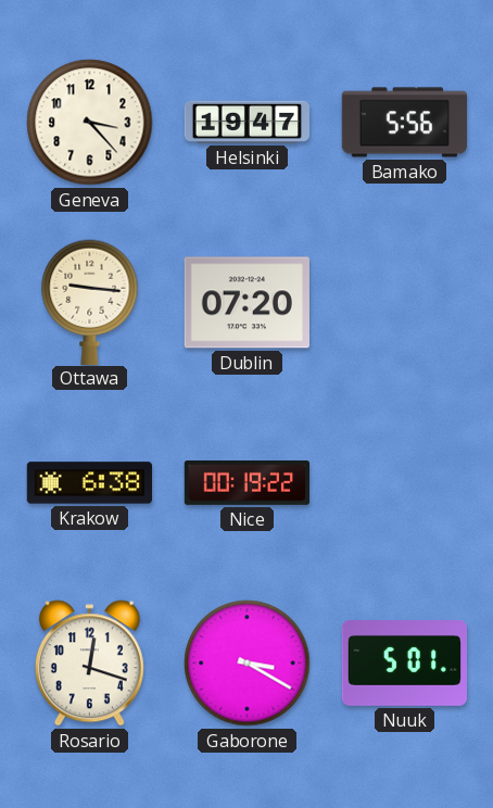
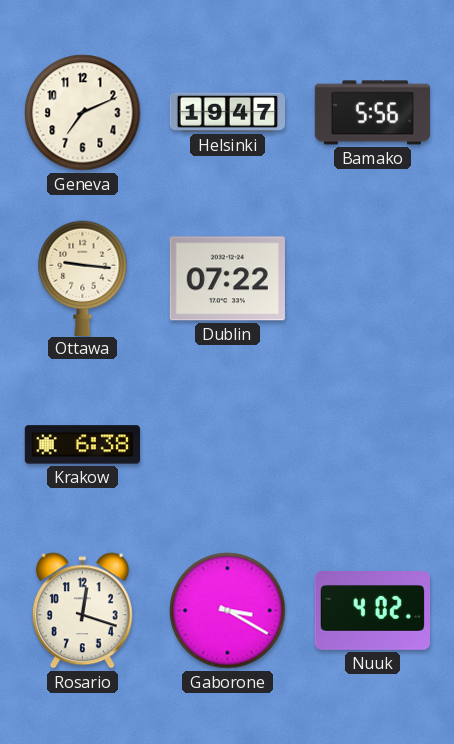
Geneva: 3:23 -> 7:11
Dublin: 07:20 -> 07:22
Nice: 00:19 -> none
Nuuk: 5:01 -> 4:02
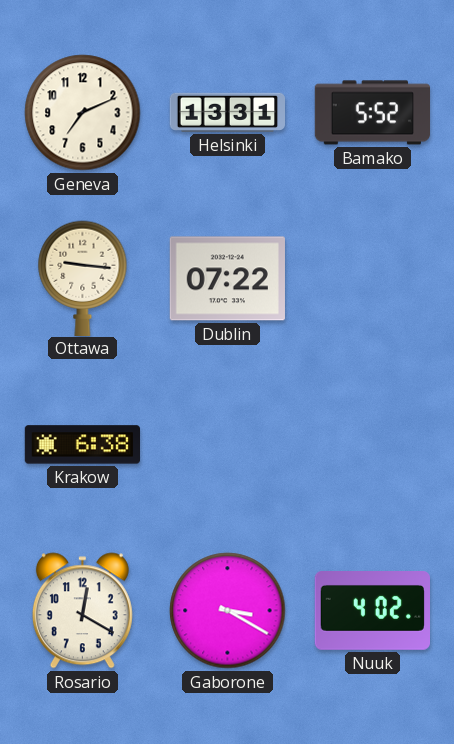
Helsinki: 19:47 -> 13:31
Bamako: 5:56 -> 5:52
Rosario: 12:18 -> 12:20
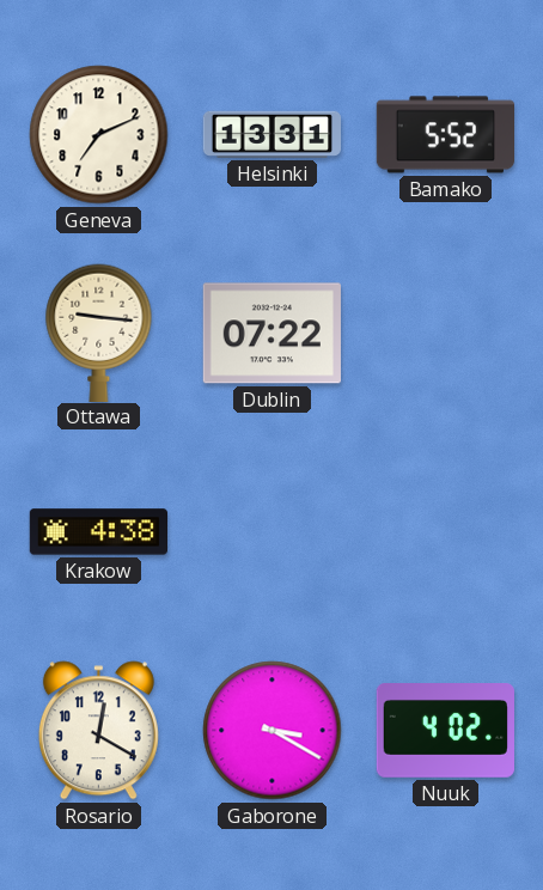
Krakow: 6:38 -> 4:38
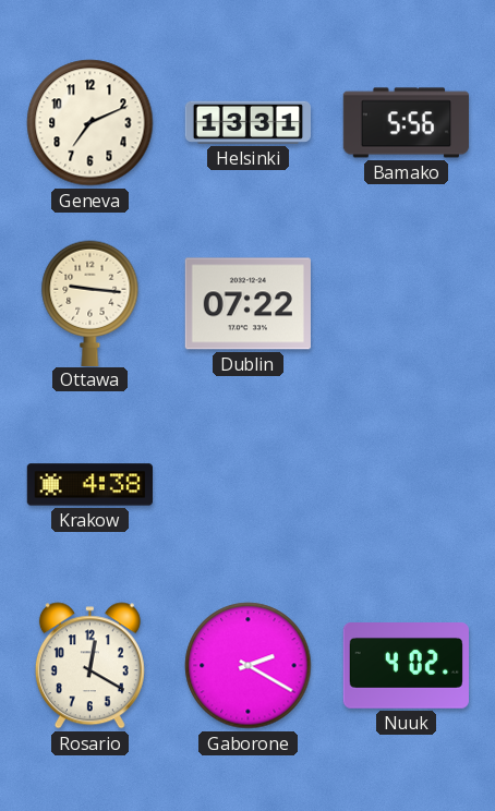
Bamako: 5:52 -> 5:56
Gaborone: 3:20 -> 2:20
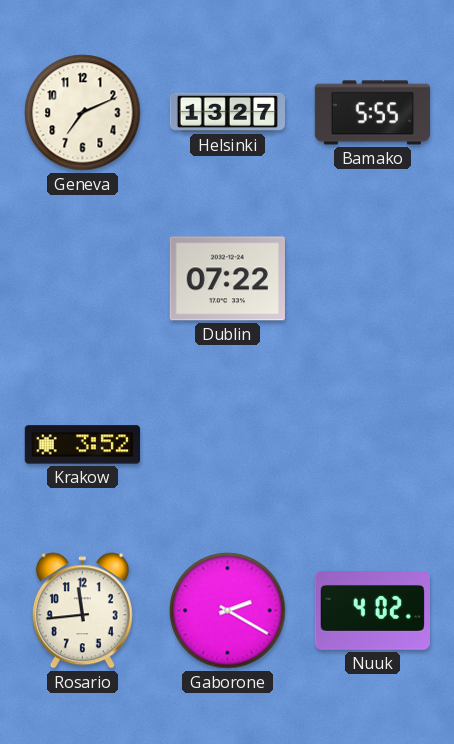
Helsinki: 13:31 -> 13:27
Bamako: 5:56 -> 5:55
Ottawa: 9:16 -> none
Krakow: 4:38 -> 3:52
Rosario: 12:20 -> 11:44
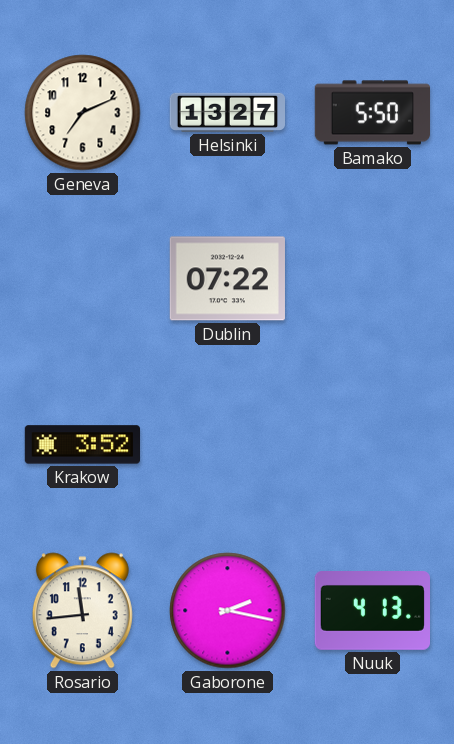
Bamako: 5:55 -> 5:50
Gaborone: 2:20 -> 2:17
Nuuk: 4:02 -> 4:13
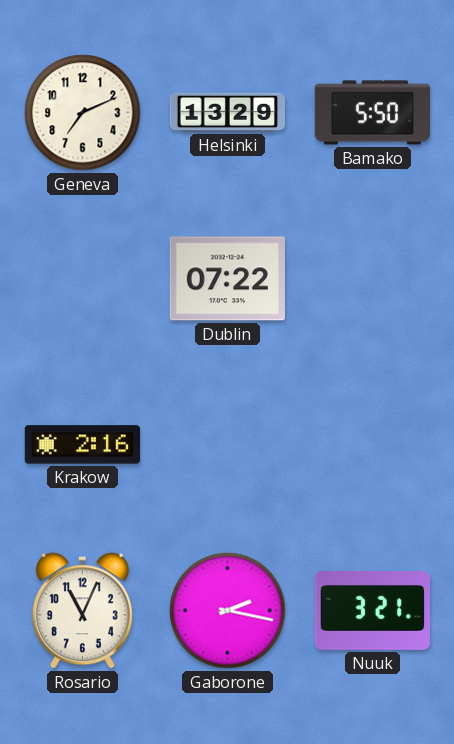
Helsinki: 13:27 -> 13:29
Krakow: 3:52 -> 2:16
Rosario: 11:44 -> 11:04
Nuuk: 4:13 -> 3:21
